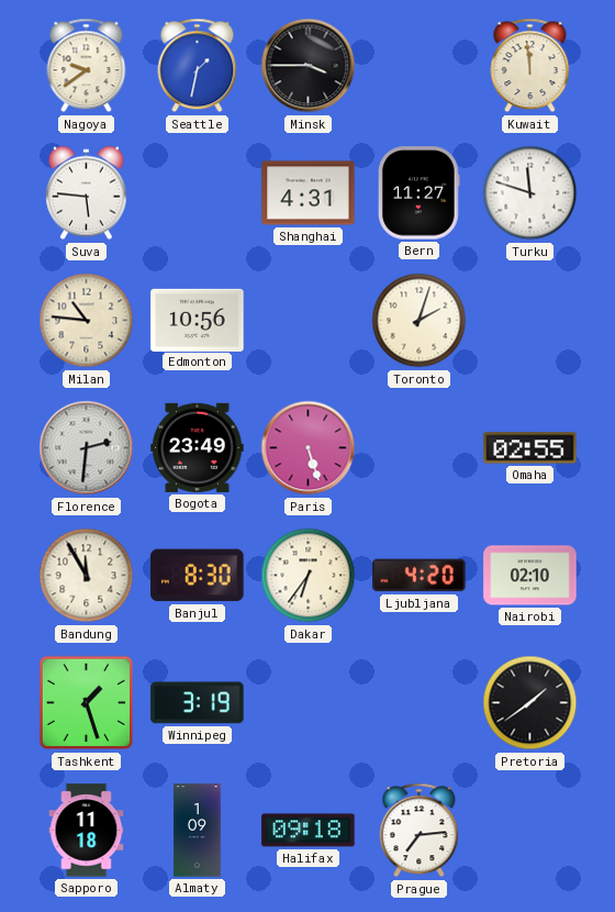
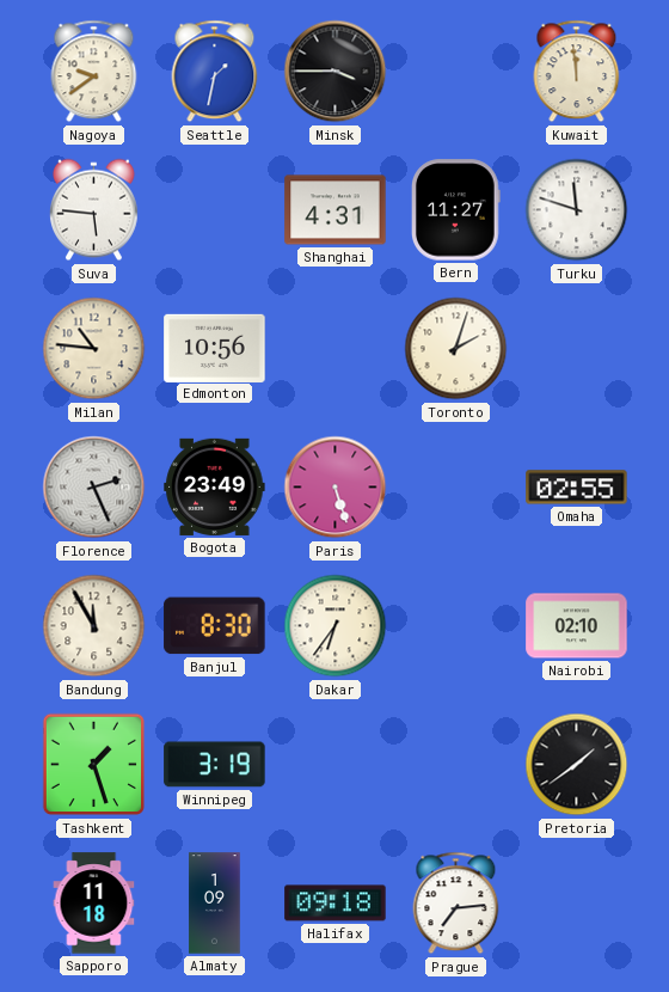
Florence: 2:31 -> 2:26
Ljubljana: 4:20 -> none
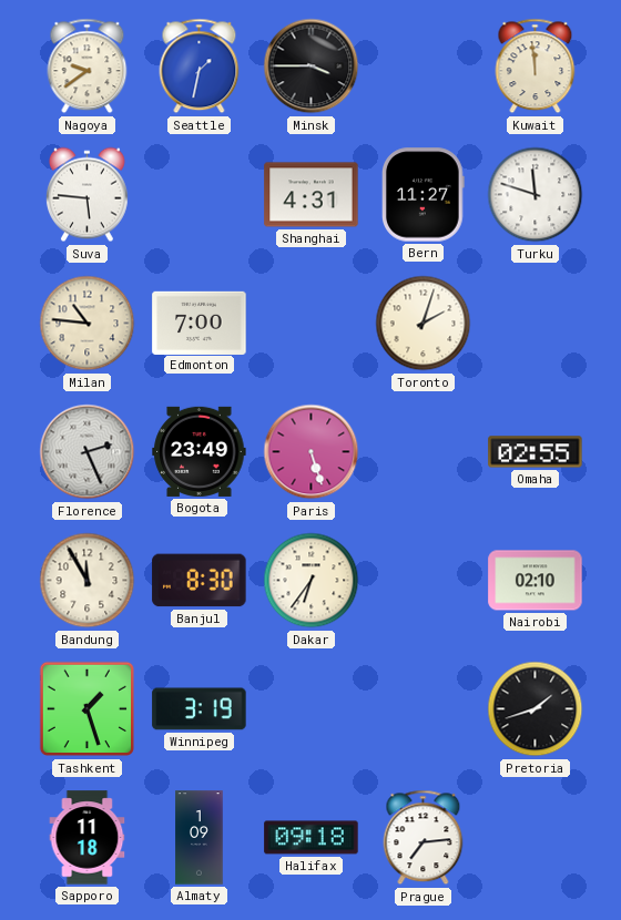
Edmonton: 10:56 -> 7:00
Pretoria: 1:39 -> 1:42
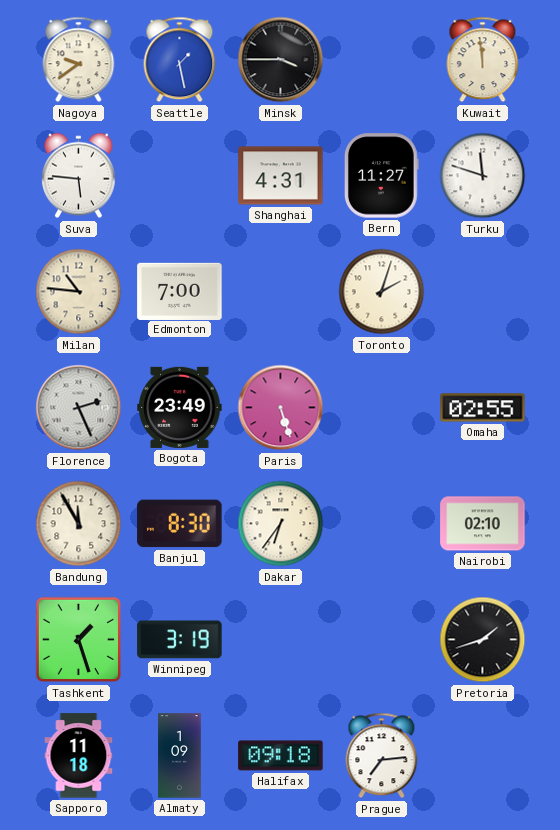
Seattle: 1:32 -> 1:28
